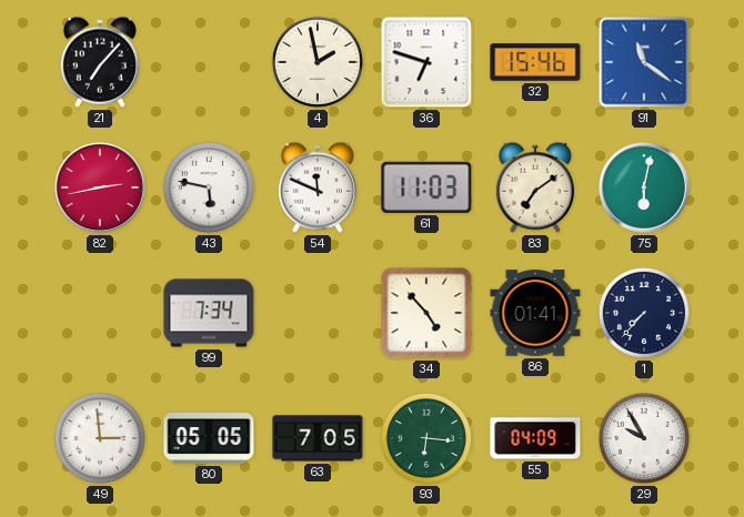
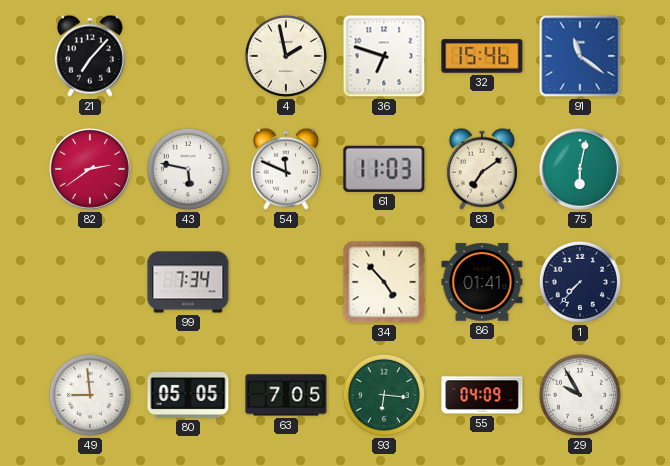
82: 2:43 -> 2:39
49: 2:59 -> 8:59
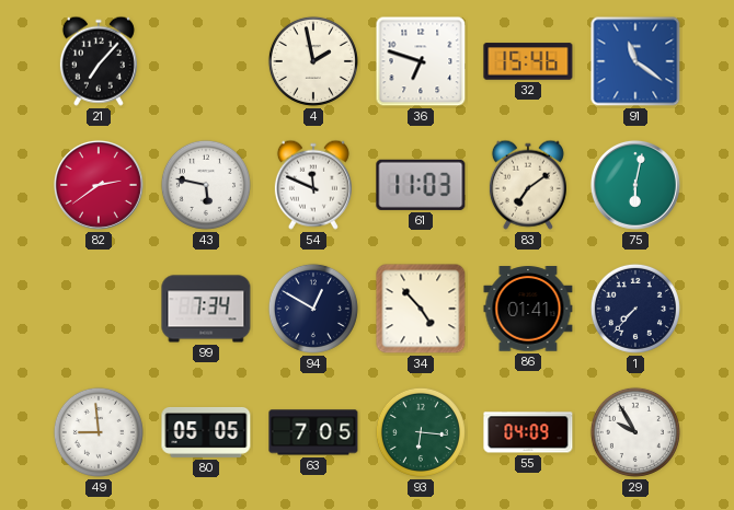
94: none -> 12:50
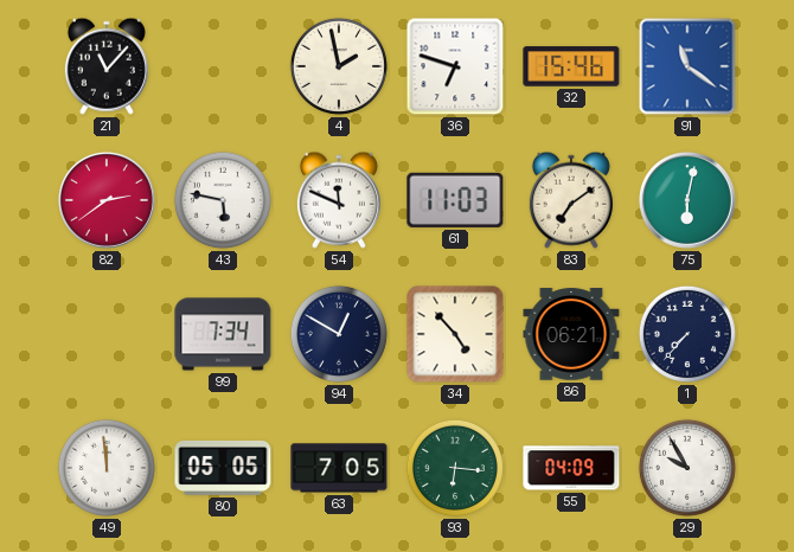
21: 7:07 -> 11:07
86: 01:41 -> 06:21
49: 8:59 -> 11:59
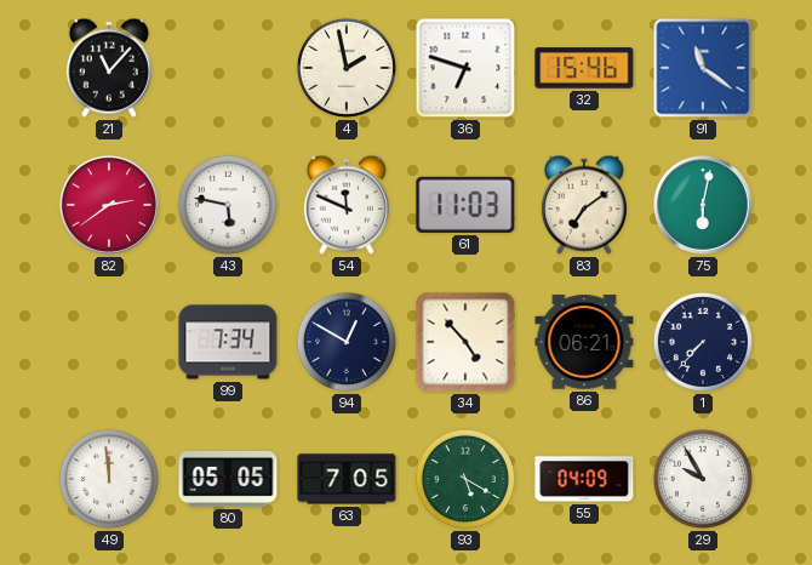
93: 6:16 -> 5:20
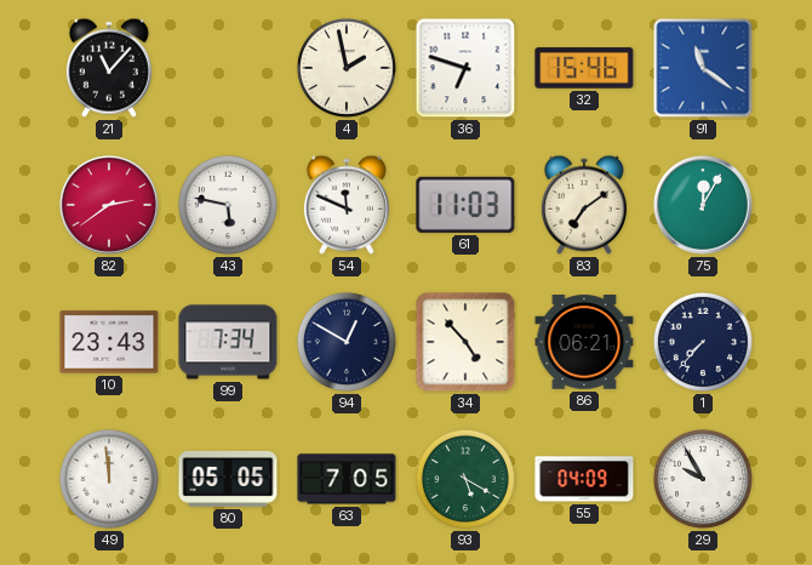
75: 6:02 -> 12:05
10: none -> 23:43
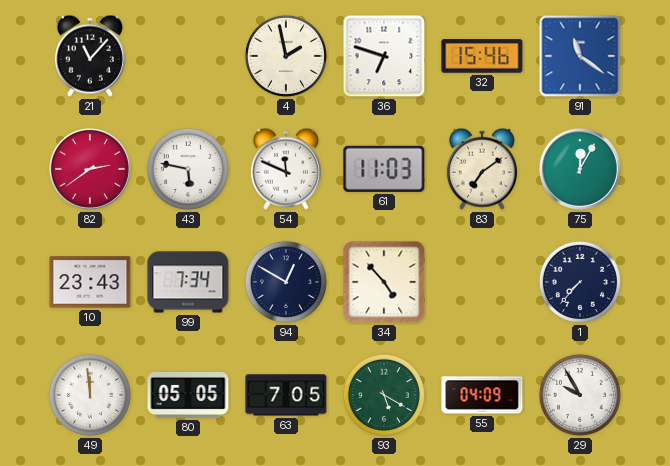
86: 06:21 -> none
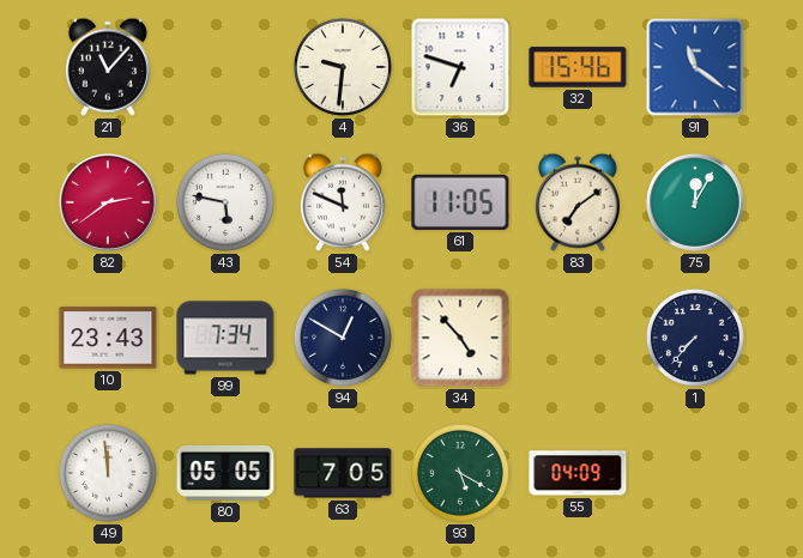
4: 1:58 -> 9:31
61: 11:03 -> 11:05
29: 9:55 -> none
